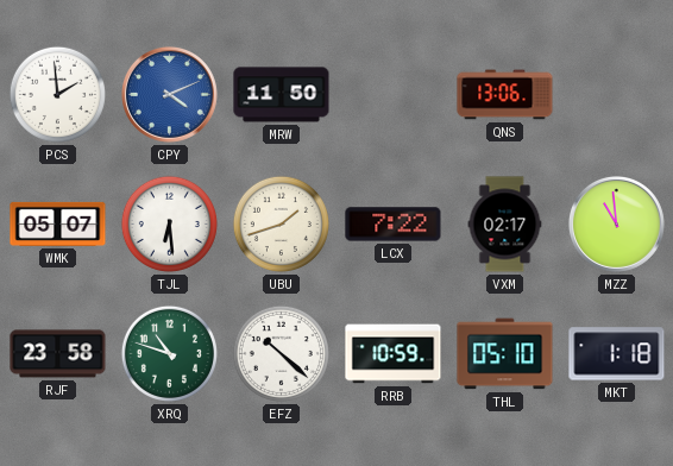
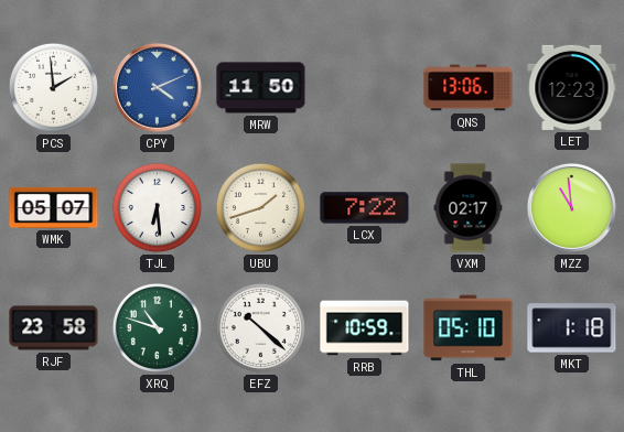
LET: none -> 12:23
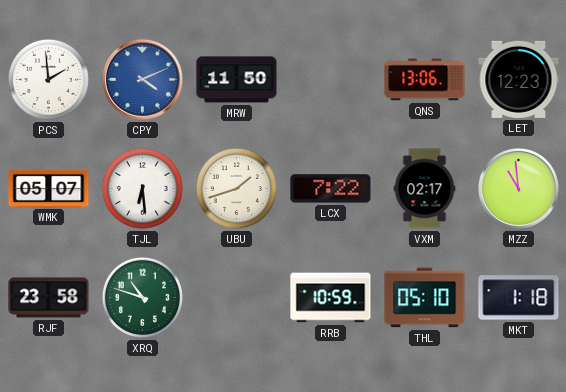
EFZ: 10:22 -> none
